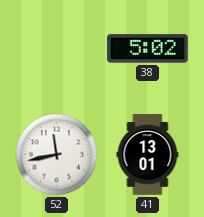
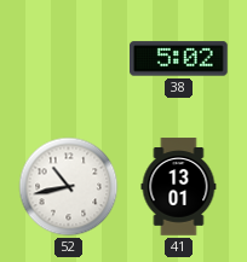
52: 11:43 -> 10:43
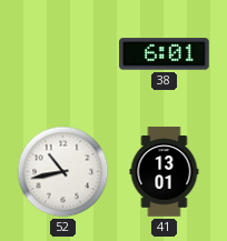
38: 5:02 -> 6:01
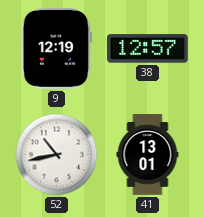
9: none -> 12:19
38: 6:01 -> 12:57
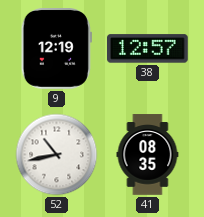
41: 13:01 -> 08:35
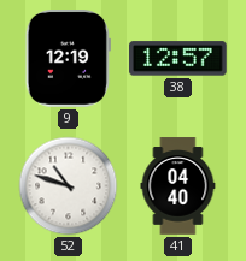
52: 10:43 -> 10:48
41: 08:35 -> 04:40
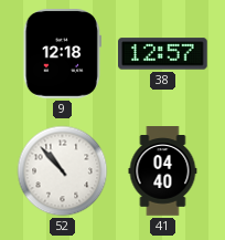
9: 12:19 -> 12:18
52: 10:48 -> 10:53
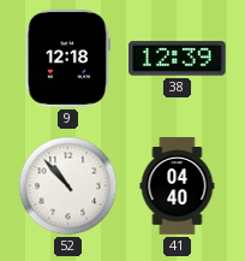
38: 12:57 -> 12:39
